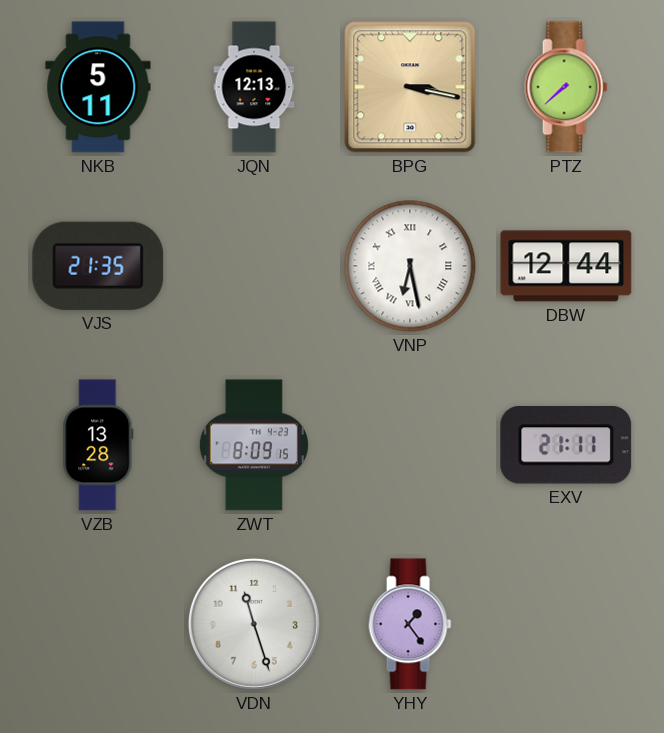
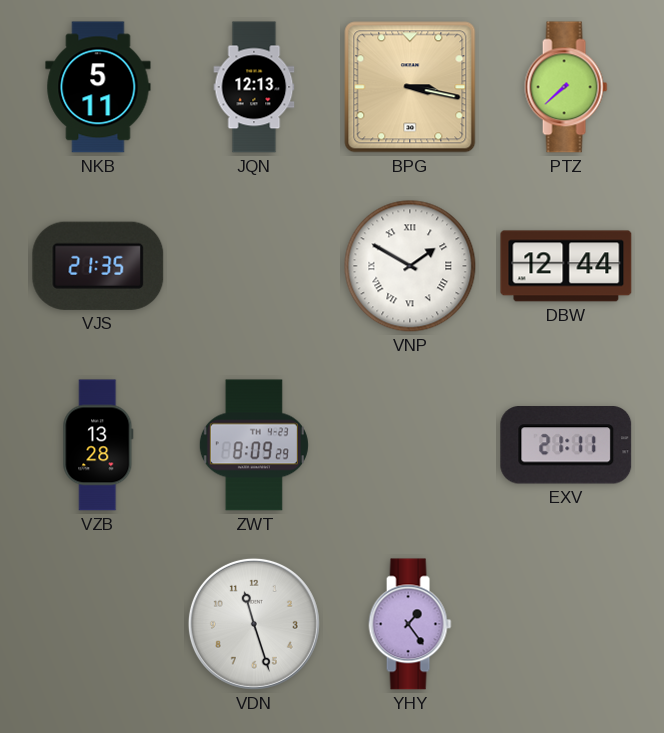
VNP: 6:28 -> 1:50
ZWT: 8:09:15 -> 8:09:29
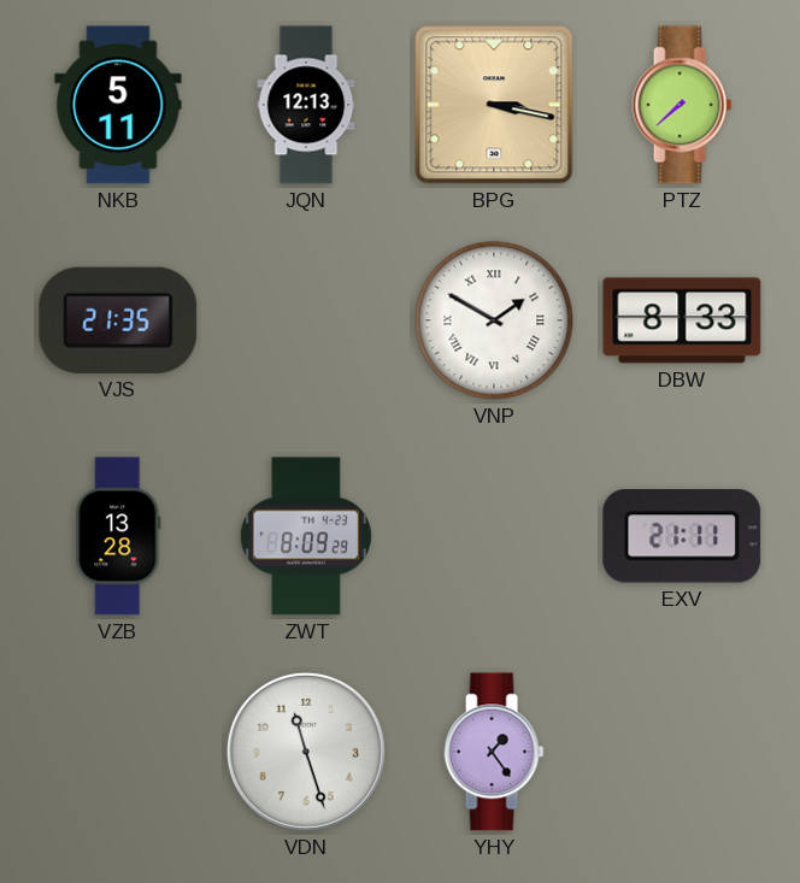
DBW: 12:44 -> 8:33
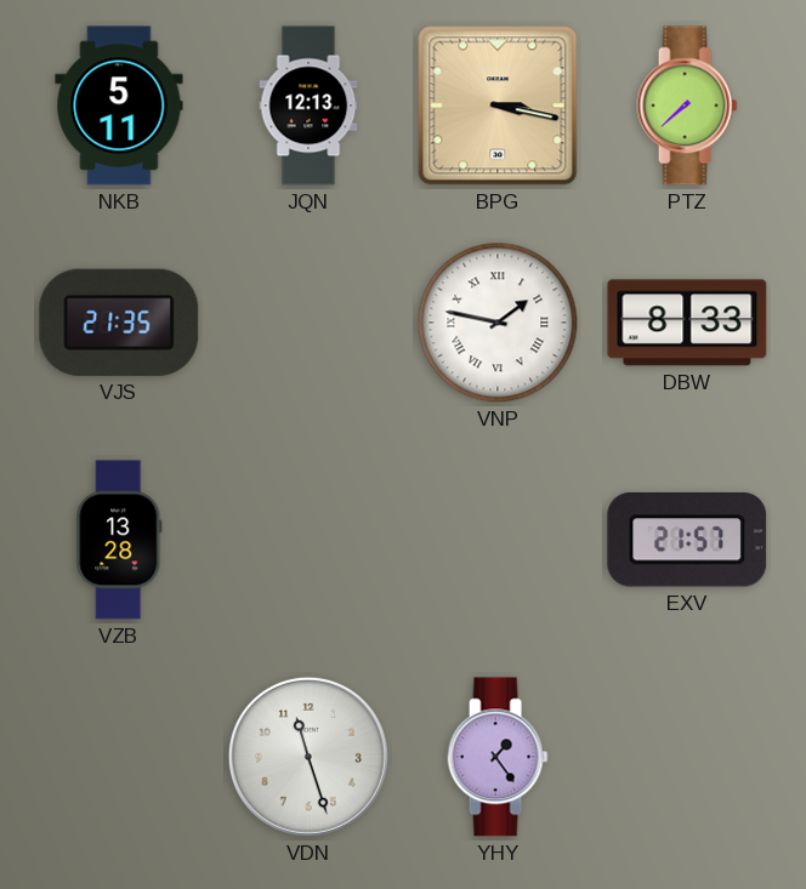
VNP: 1:50 -> 1:47
ZWT: 8:09 -> none
EXV: 21:11 -> 21:57
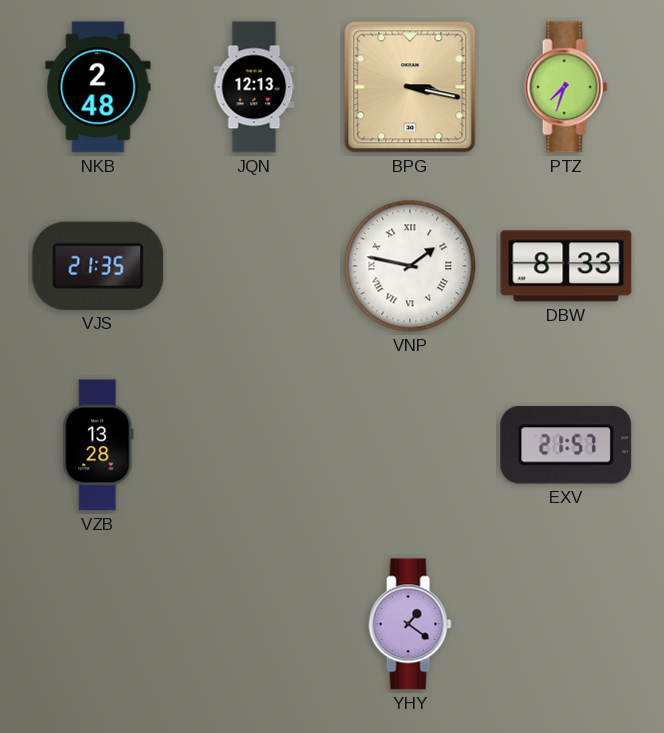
NKB: 5:11 -> 2:48
PTZ: 7:38 -> 7:33
VDN: 11:27 -> none
YHY: 1:24 -> 1:21
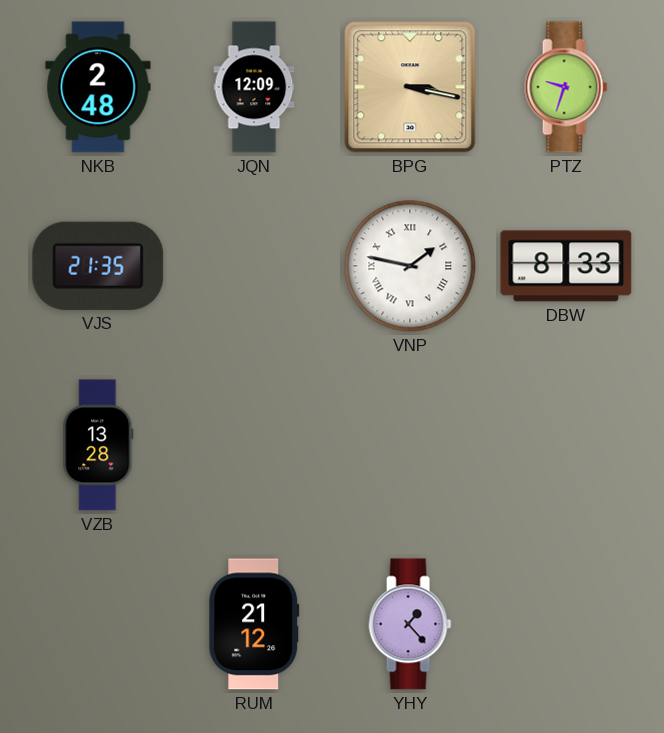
JQN: 12:13 -> 12:09
PTZ: 7:33 -> 9:33
EXV: 21:57 -> none
RUM: none -> 21:12
YHY: 1:21 -> 1:23
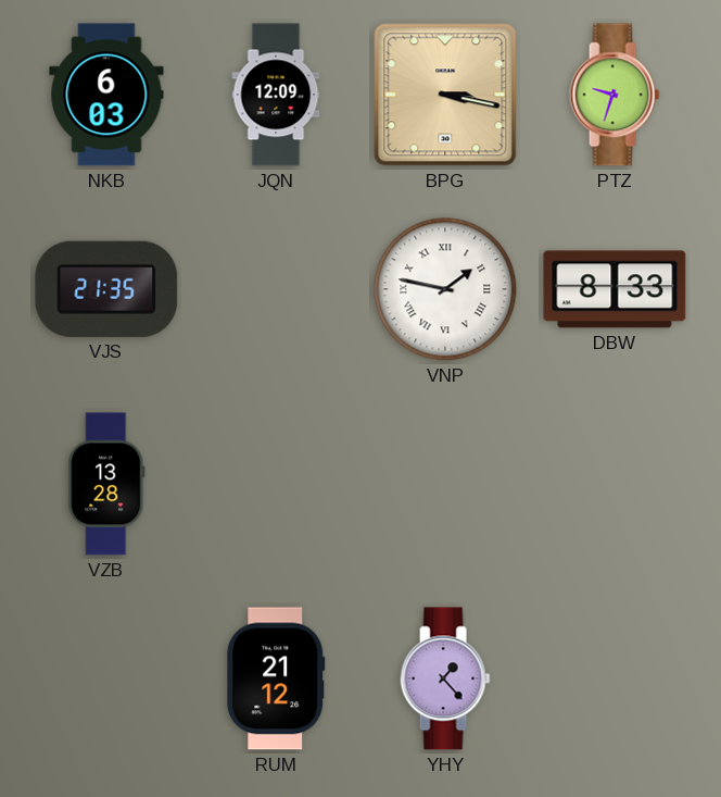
NKB: 2:48 -> 6:03
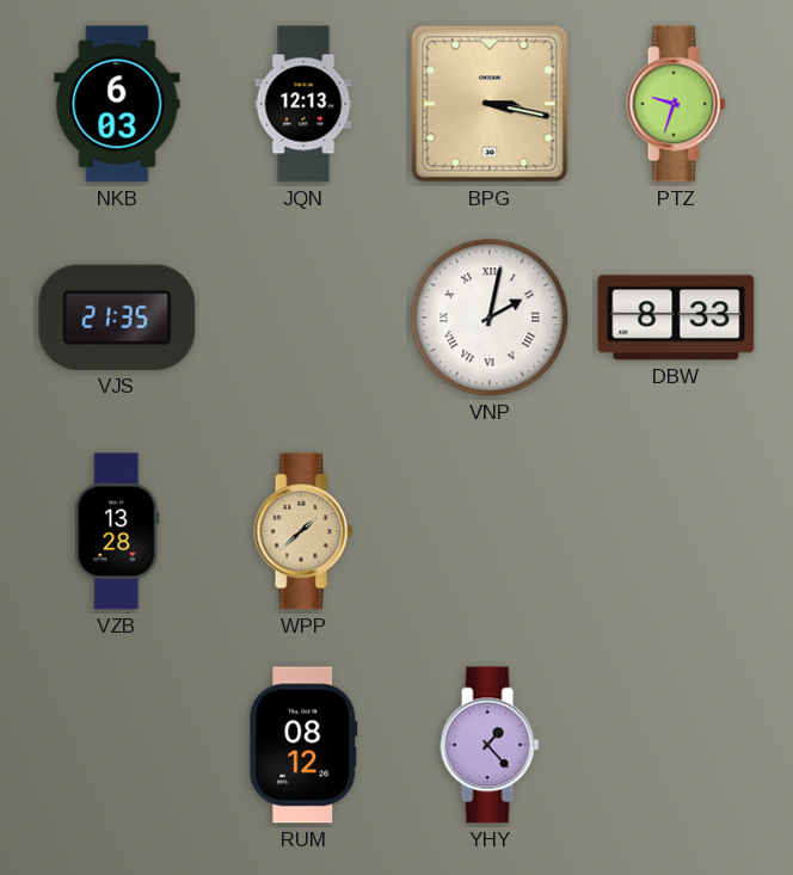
JQN: 12:09 -> 12:13
VNP: 1:47 -> 2:02
WPP: none -> 1:38
RUM: 21:12 -> 08:12
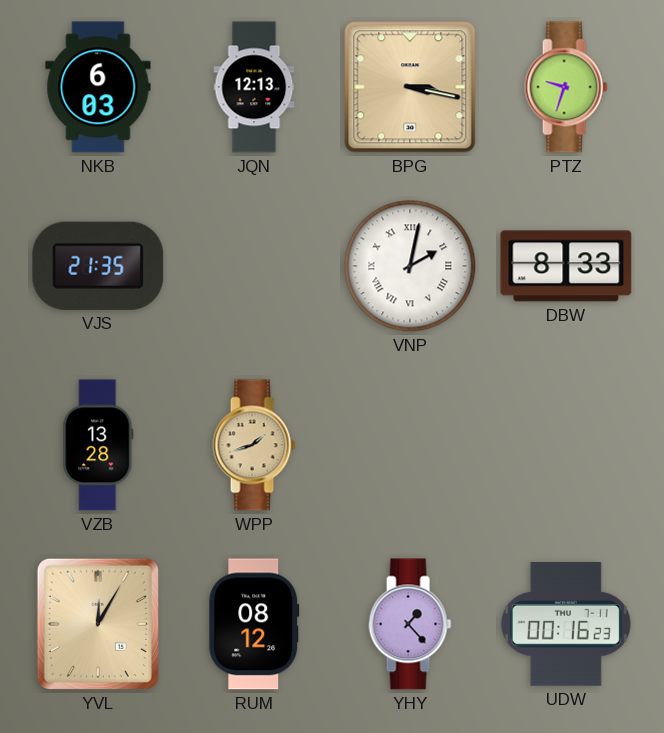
WPP: 1:38 -> 1:42
YVL: none -> 12:05
UDW: none -> 00:16
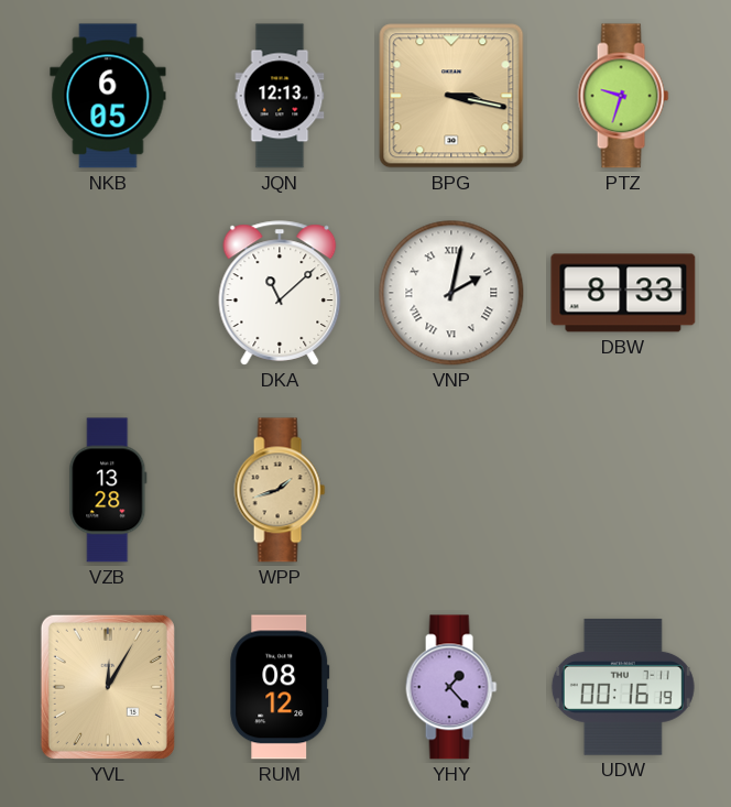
NKB: 6:03 -> 6:05
VJS: 21:35 -> none
DKA: none -> 11:08
UDW: 00:16:23 -> 00:16:19
